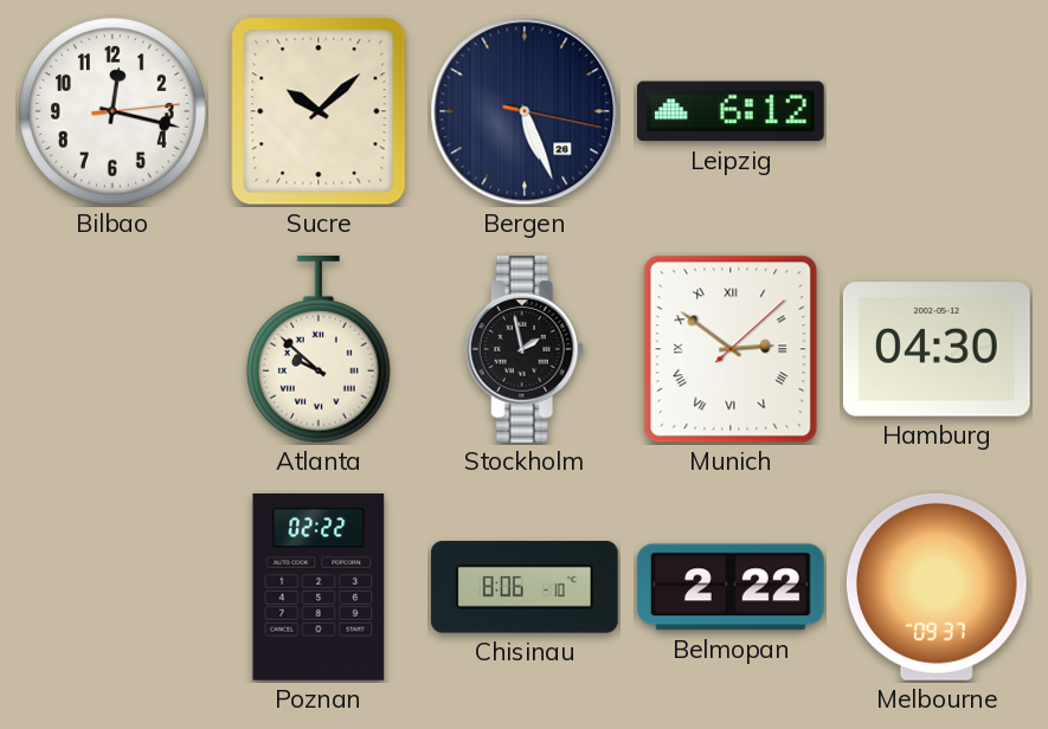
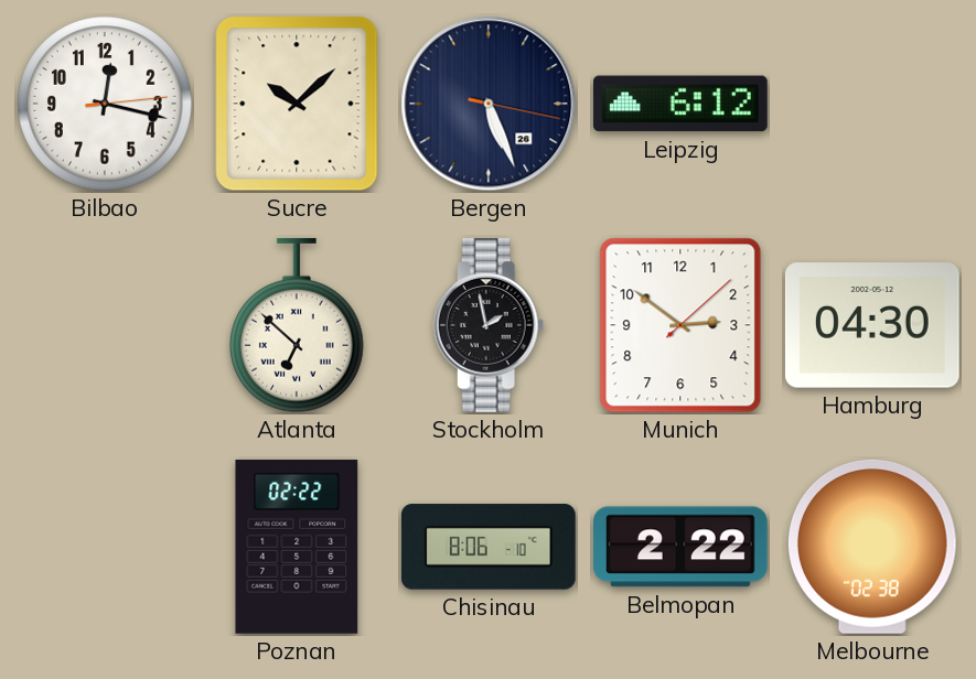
Atlanta: 9:52 -> 6:52
Munich numerals: Roman -> Arabic
Melbourne: 09:37 -> 02:38
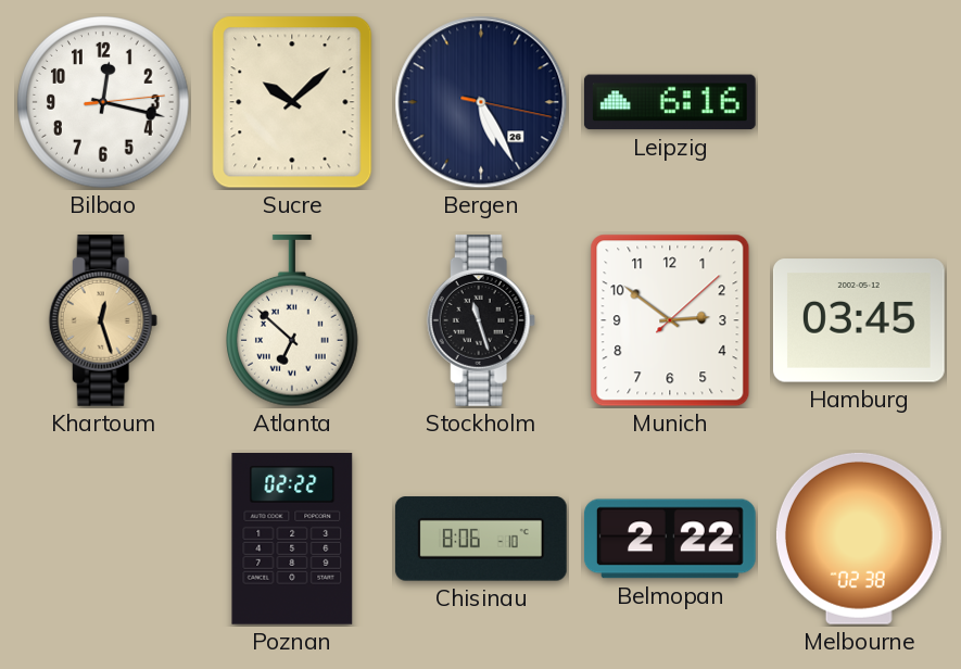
Bergen: 5:26 -> 5:25
Leipzig: 6:12 -> 6:16
Khartoum: none -> 12:27
Stockholm: 1:58 -> 11:27
Hamburg: 04:30 -> 03:45
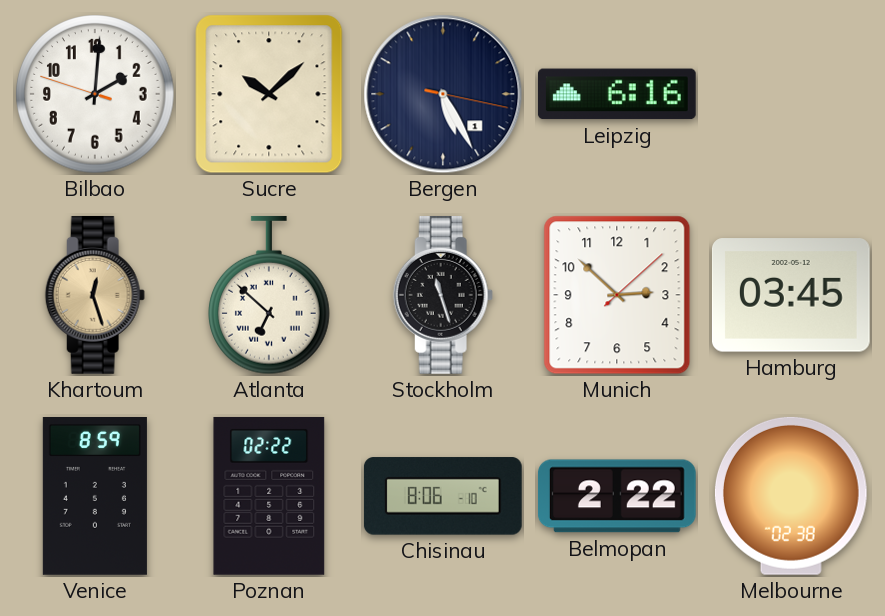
Bilbao: 12:17 -> 2:00
Bergen date: 26 -> 1
Munich: 2:51 -> 2:52
Venice: none -> 8:59
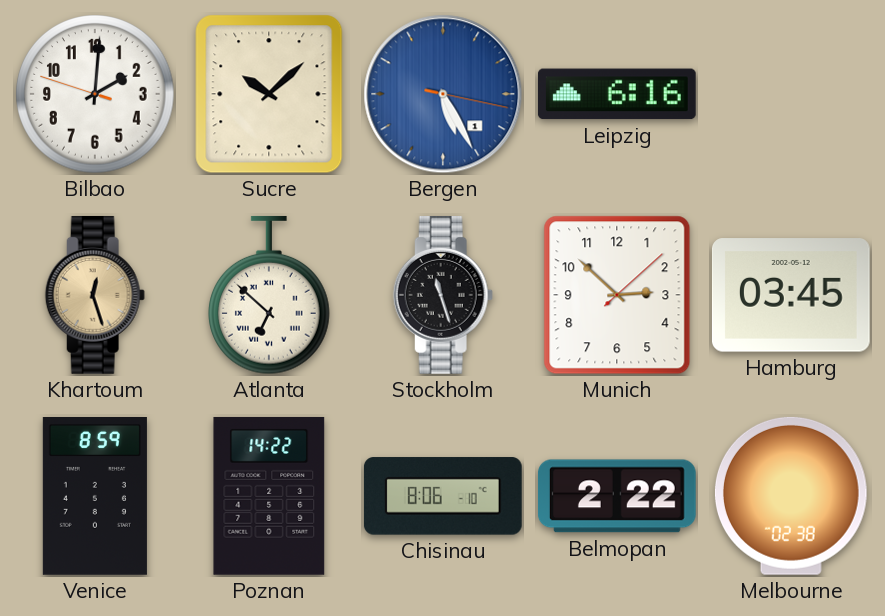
Bergen dial: navy -> blue
Poznan: 02:22 -> 14:22
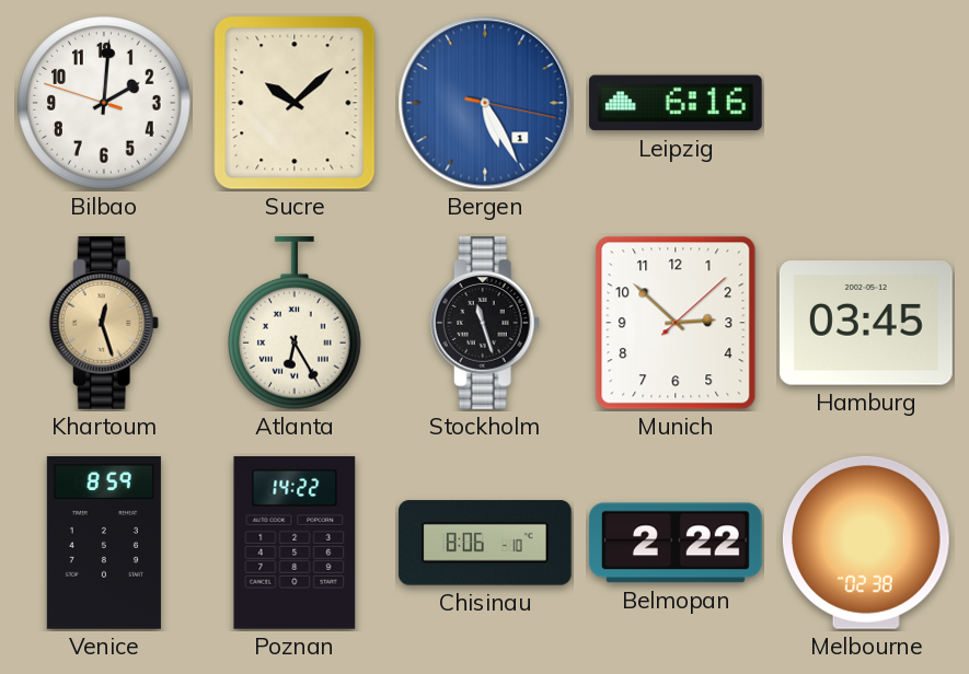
Atlanta: 6:52 -> 6:25
